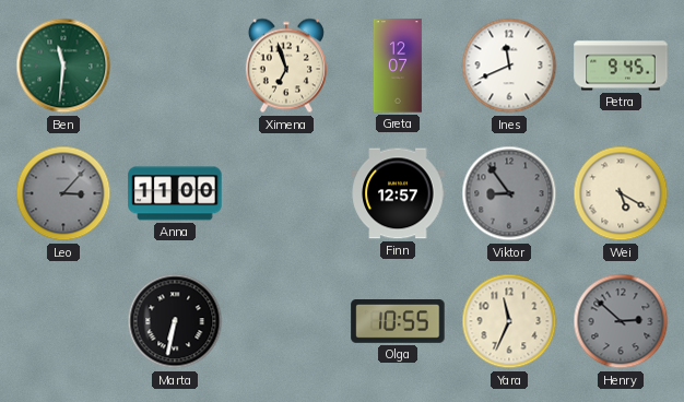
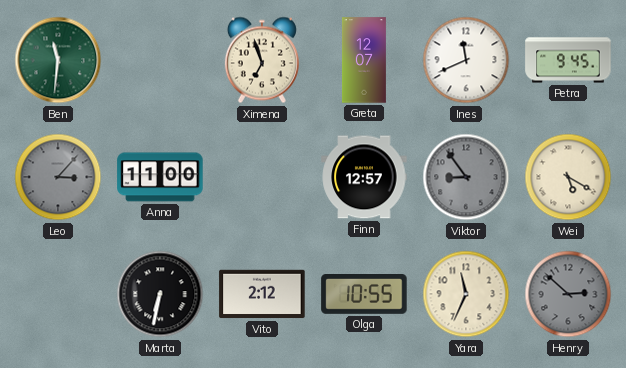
Vito: none -> 2:12
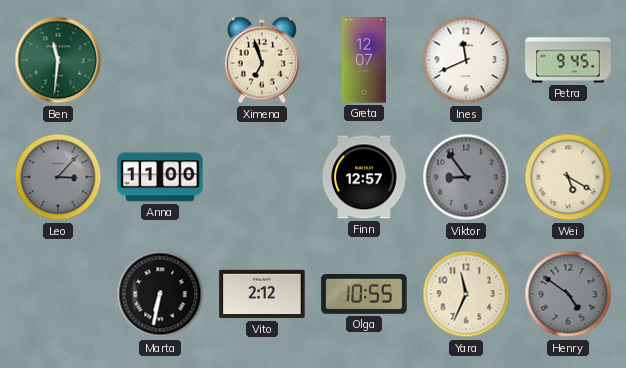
Henry: 2:52 -> 4:51
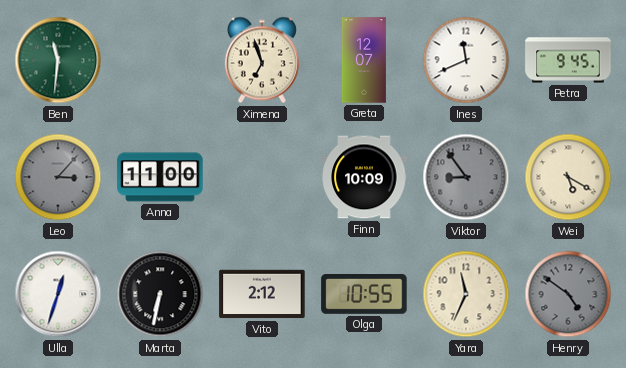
Finn: 12:57 -> 10:09
Ulla: none -> 12:33
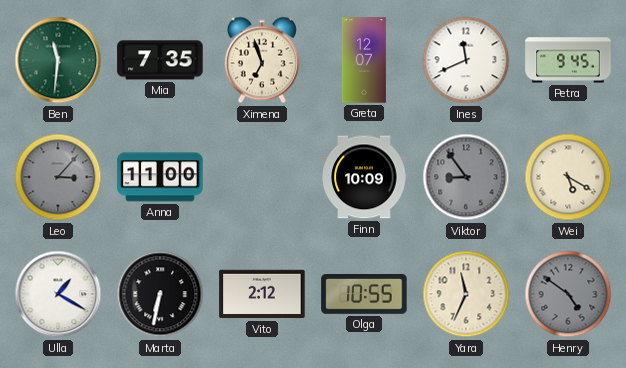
Mia: none -> 7:35
Ulla: 12:33 -> 1:20
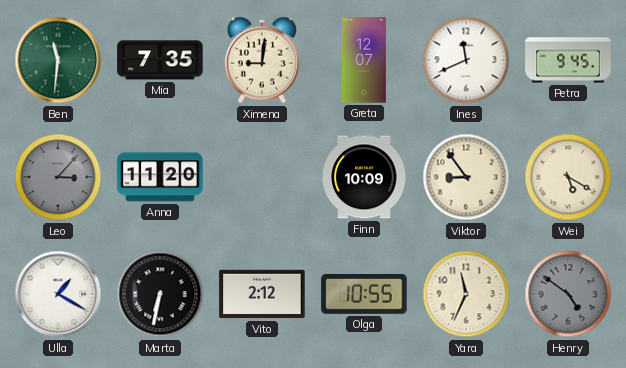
Ximena: 6:57 -> 9:01
Anna: 11:00 -> 11:20
Viktor dial: grey -> cream
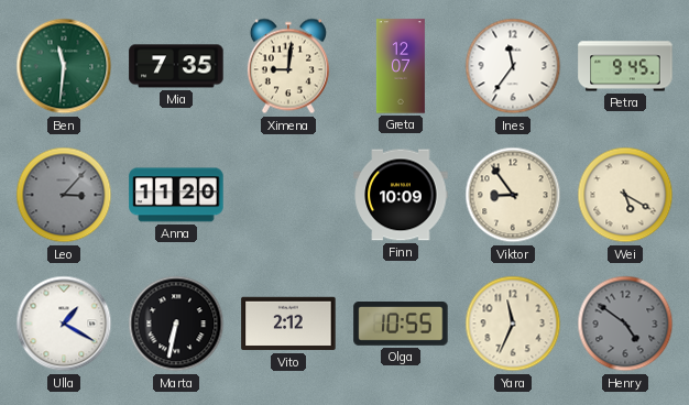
Ines: 11:41 -> 11:36
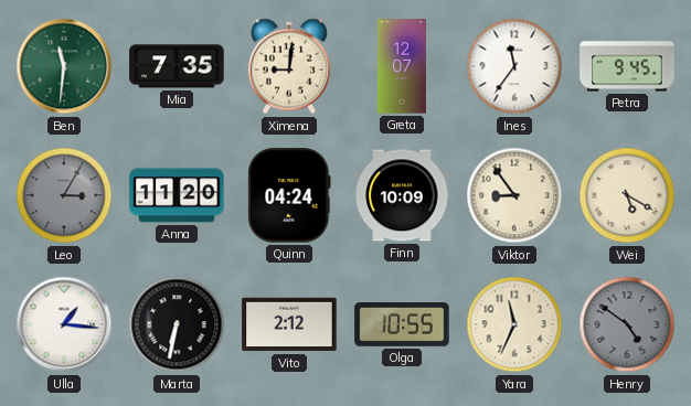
Leo: 3:07 -> 3:05
Quinn: none -> 04:24
Ulla: 1:20 -> 1:16
